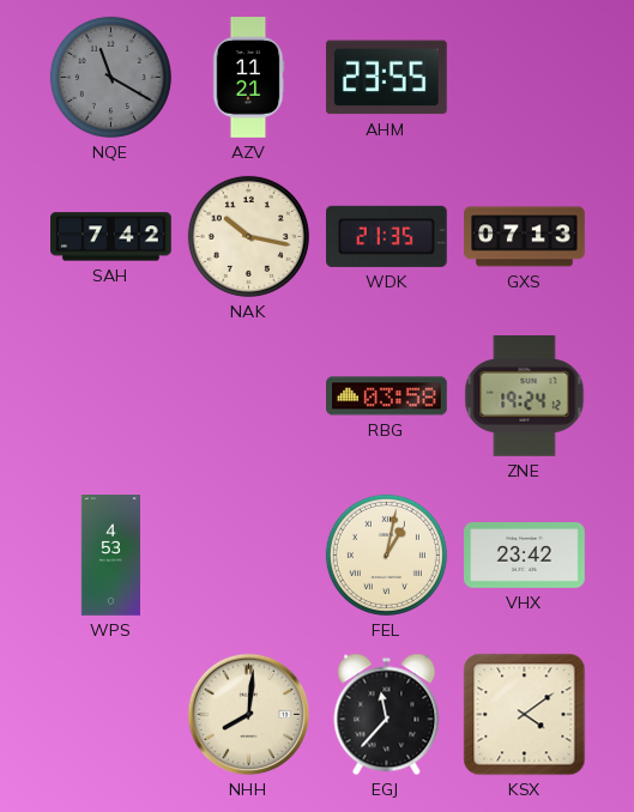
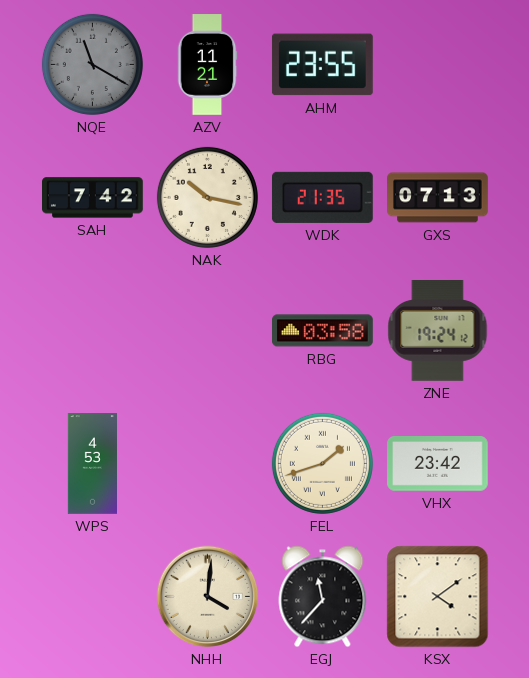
FEL: 1:02 -> 1:42
NHH: 8:01 -> 4:01
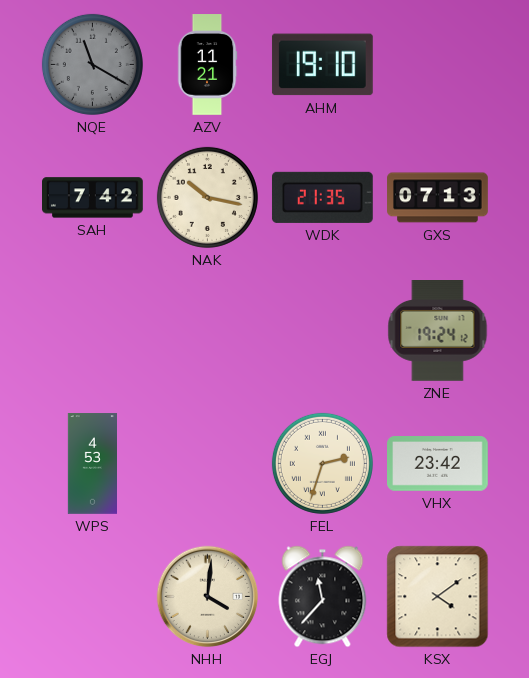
AHM: 23:55 -> 19:10
RBG: 03:58 -> none
FEL: 1:42 -> 2:33
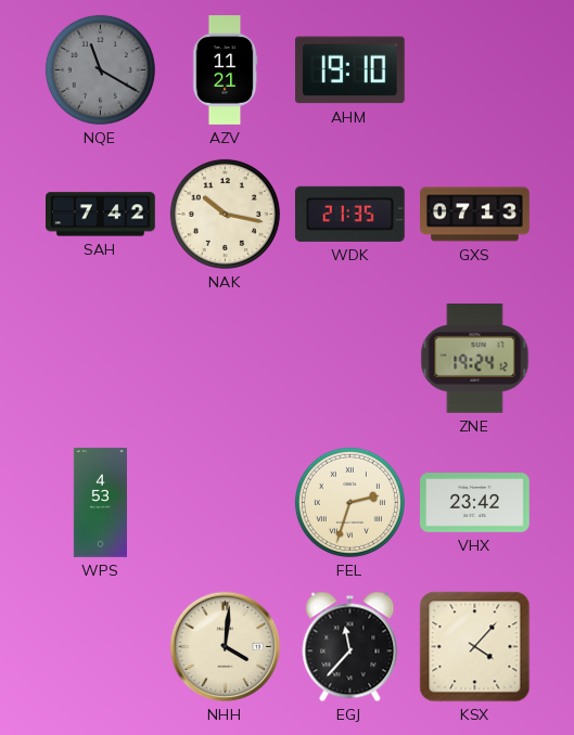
KSX: 4:09 -> 4:07
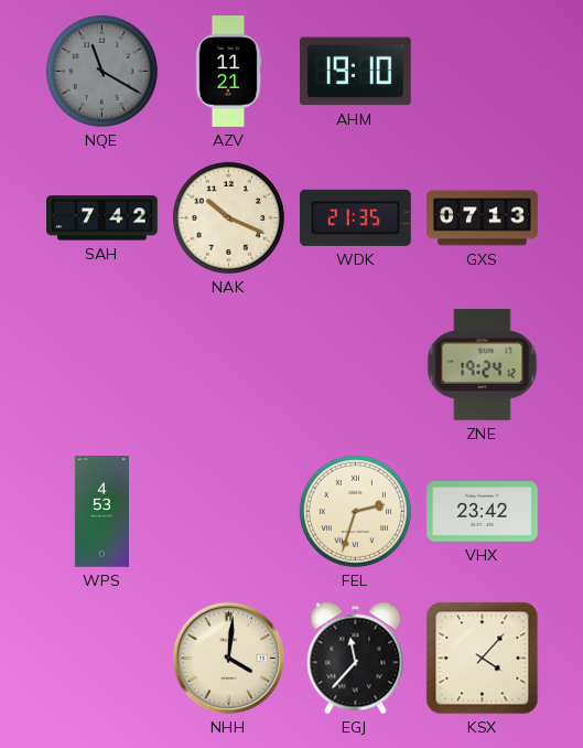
NAK: 10:17 -> 10:19
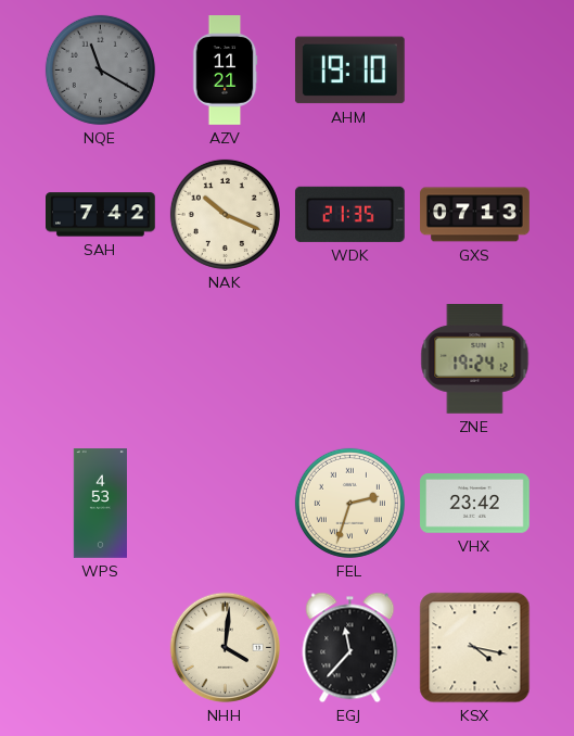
KSX: 4:07 -> 4:17
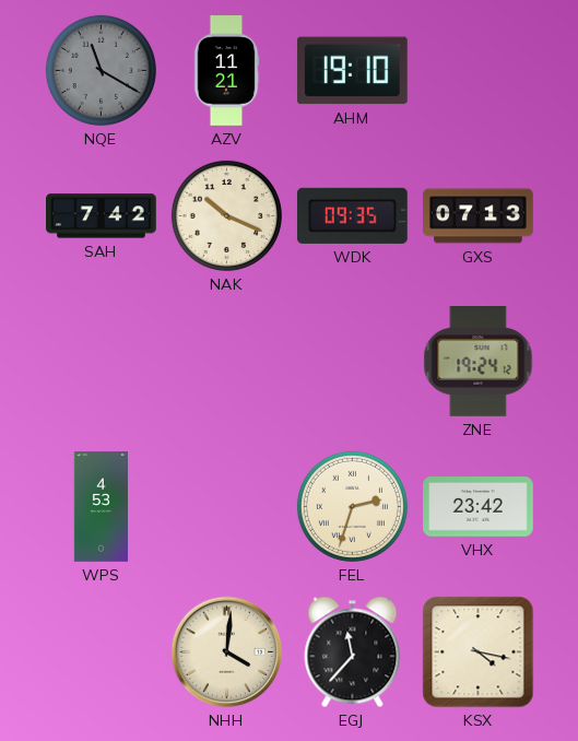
WDK: 21:35 -> 09:35
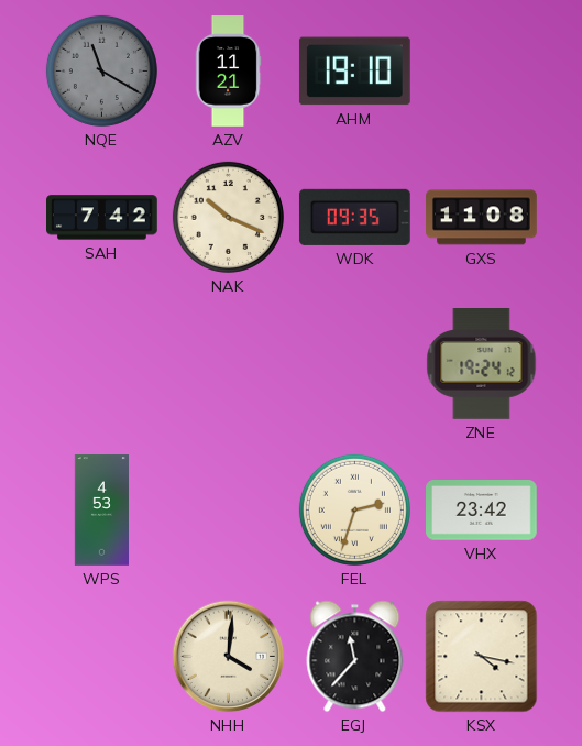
GXS: 07:13 -> 11:08
